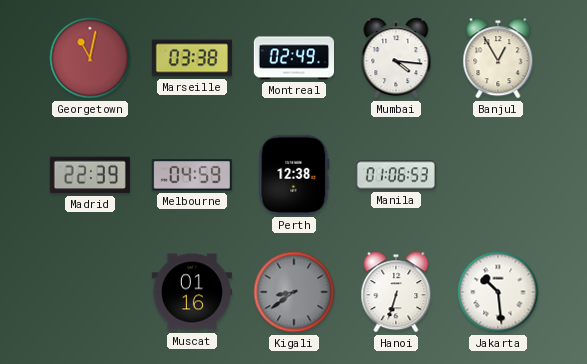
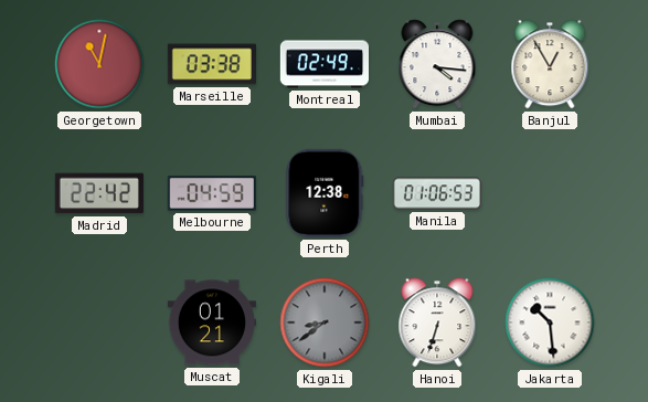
Madrid: 22:39 -> 22:42
Muscat: 01:16 -> 01:21
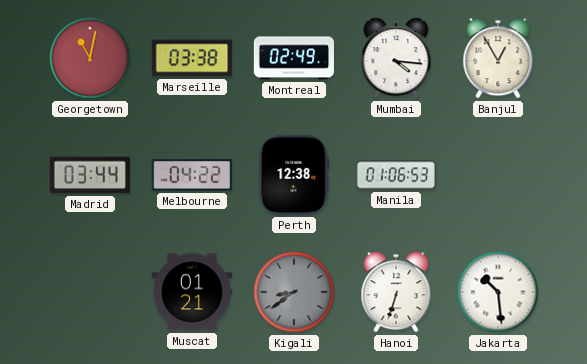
Madrid: 22:42 -> 03:44
Melbourne: 04:59 -> 04:22
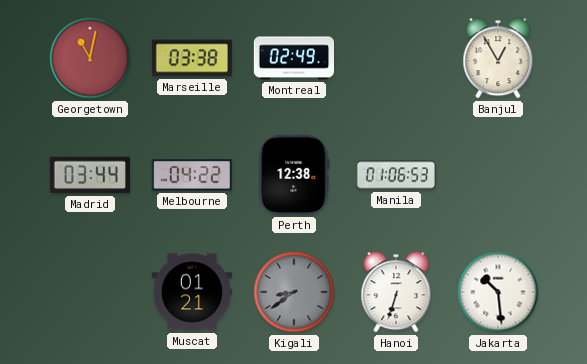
Mumbai: 4:16 -> none
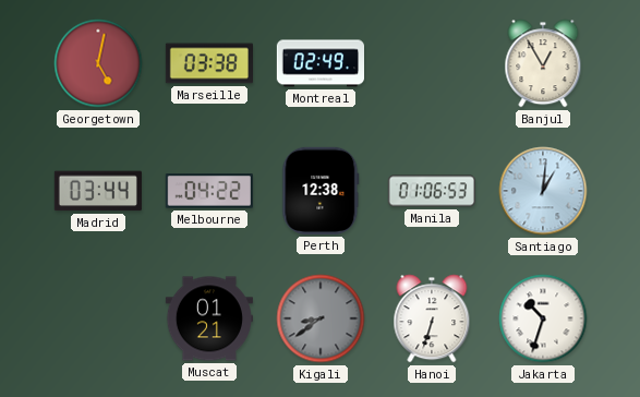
Georgetown: 11:02 -> 5:02
Santiago: none -> 1:01
Jakarta: 10:29 -> 10:33
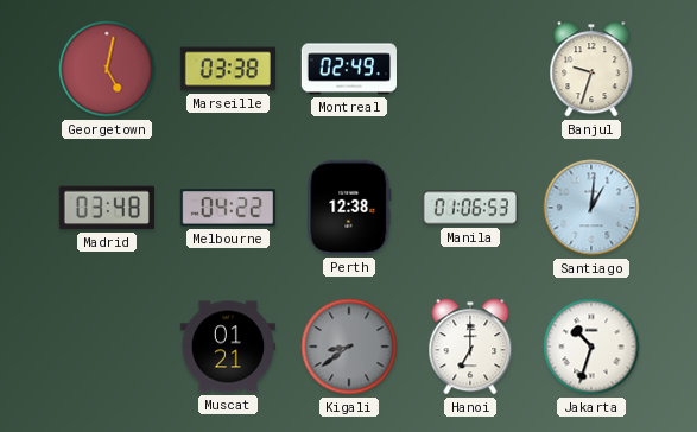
Banjul: 12:55 -> 9:33
Madrid: 03:44 -> 03:48
Hanoi: 6:33 -> 7:00
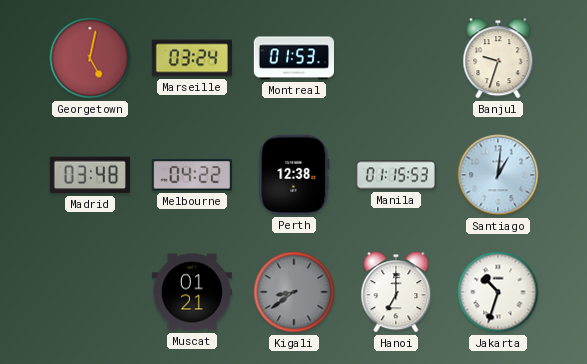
Marseille: 03:38 -> 03:24
Montreal: 02:49 -> 01:53
Manila: 01:06 -> 01:15
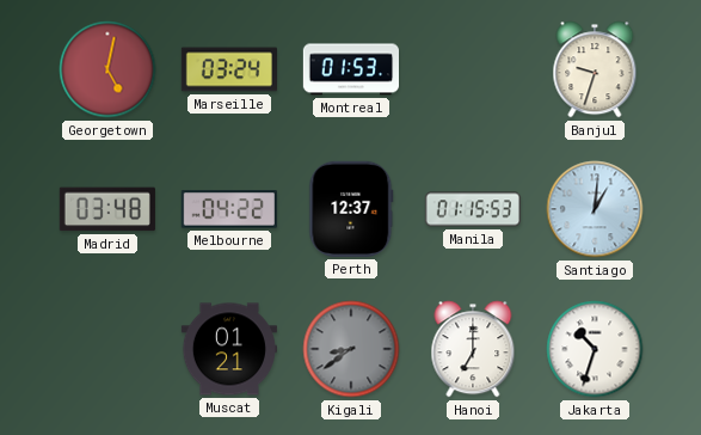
Perth: 12:38 -> 12:37
